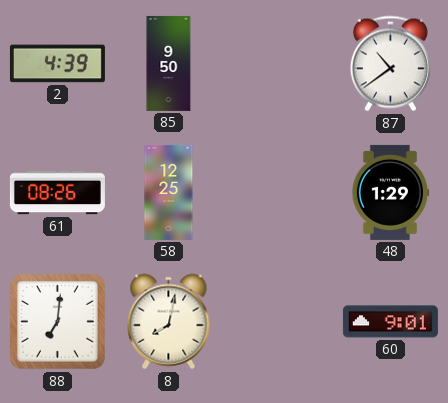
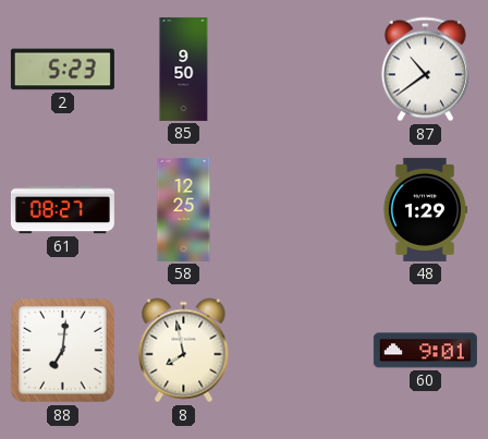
2: 4:39 -> 5:23
61: 08:26 -> 08:27
8: 8:02 -> 7:58
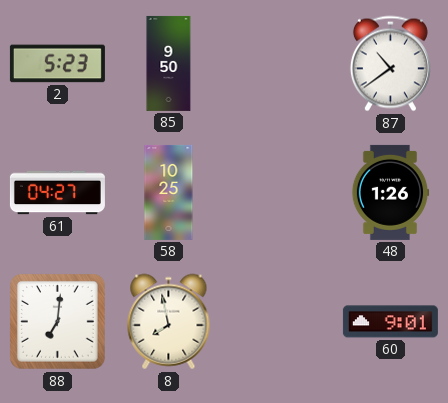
61: 08:27 -> 04:27
58: 12:25 -> 10:25
48: 1:29 -> 1:26
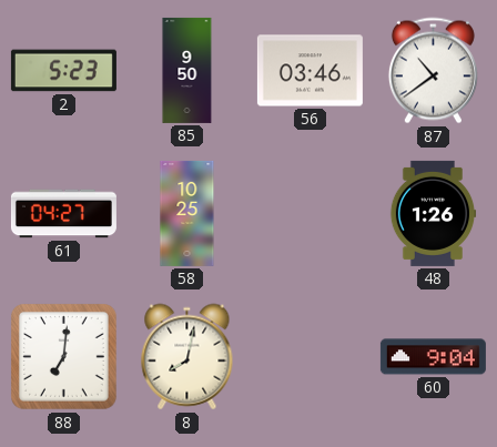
56: none -> 03:46
8: 7:58 -> 8:02
60: 9:01 -> 9:04
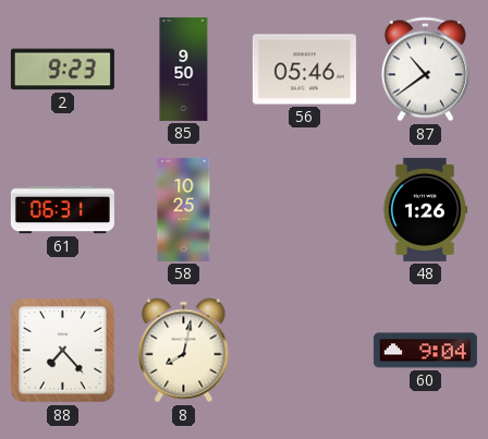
2: 5:23 -> 9:23
56: 03:46 -> 05:46
61: 04:27 -> 06:31
88: 7:01 -> 7:23
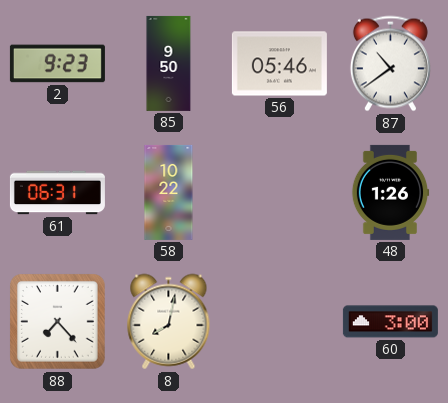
58: 10:25 -> 10:22
60: 9:04 -> 3:00
